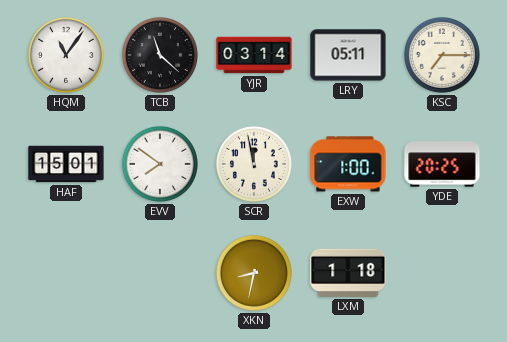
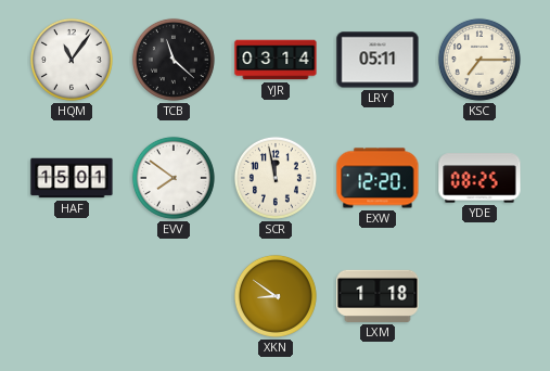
EXW: 1:00 -> 12:20
YDE: 20:25 -> 08:25
XKN: 8:32 -> 8:51
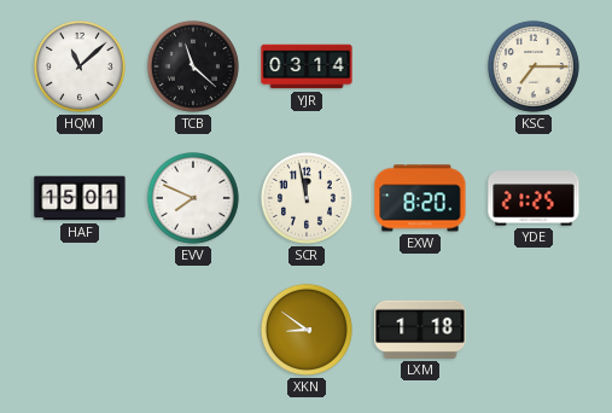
HQM: 11:06 -> 11:08
LRY: 05:11 -> none
EVV: 7:51 -> 7:49
EXW: 12:20 -> 8:20
YDE: 08:25 -> 21:25
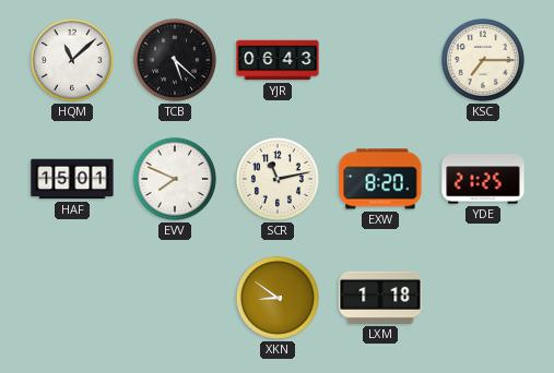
TCB: 11:22 -> 5:22
YJR: 03:14 -> 06:43
SCR: 11:58 -> 11:13
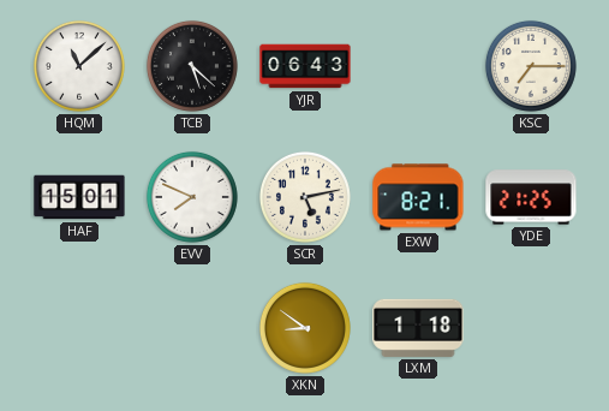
SCR: 11:13 -> 5:13
EXW: 8:20 -> 8:21
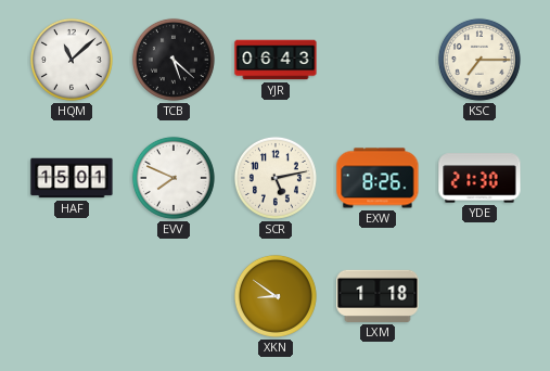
EXW: 8:21 -> 8:26
YDE: 21:25 -> 21:30
